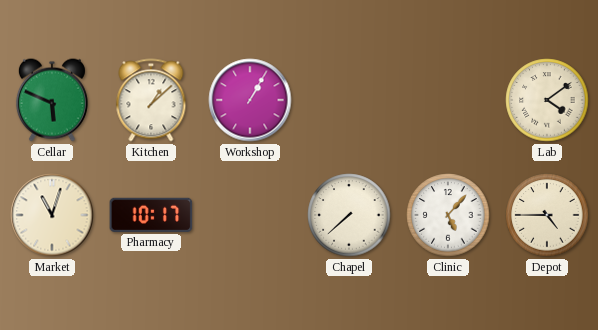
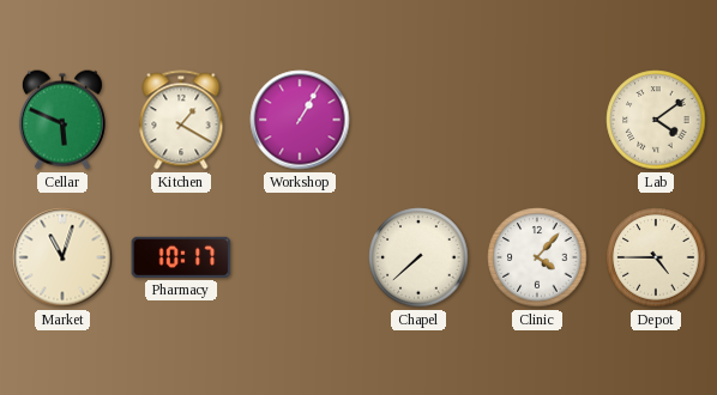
Kitchen: 1:08 -> 1:20
Clinic: 5:07 -> 4:07
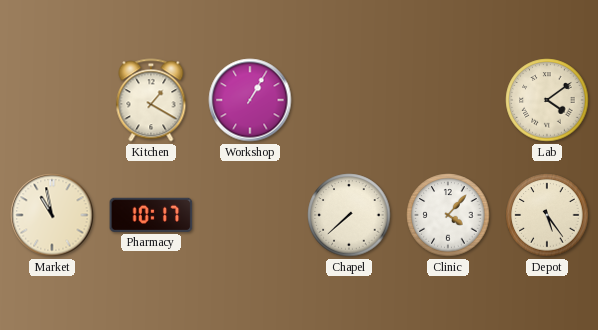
Cellar: 5:49 -> none
Market: 11:03 -> 10:58
Depot: 4:45 -> 5:24
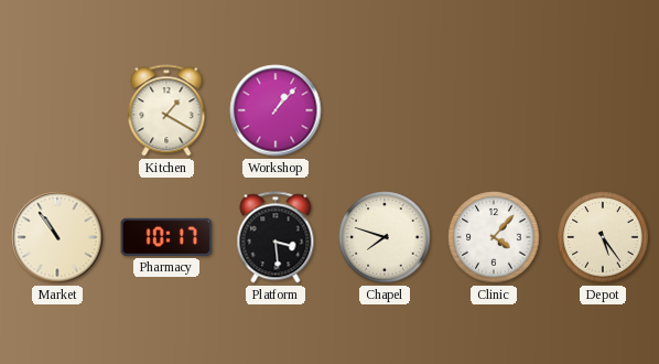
Workshop: 1:05 -> 1:07
Lab: 4:09 -> none
Market: 10:58 -> 10:54
Platform: none -> 3:29
Chapel: 7:38 -> 7:48
